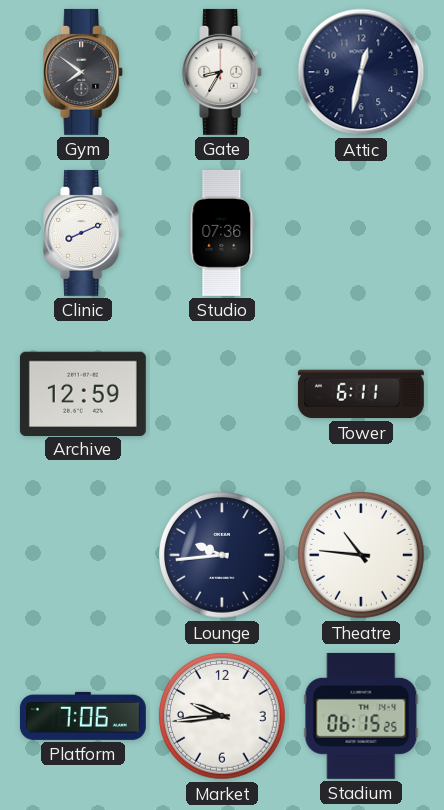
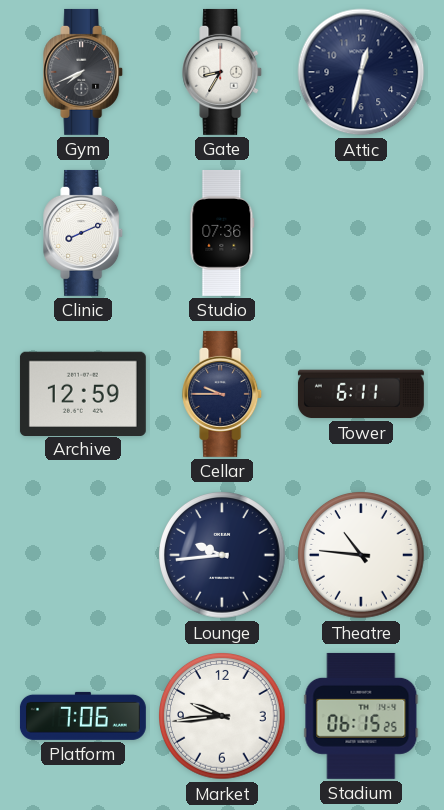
Gym: 7:51 -> 7:41
Cellar: none -> 9:45
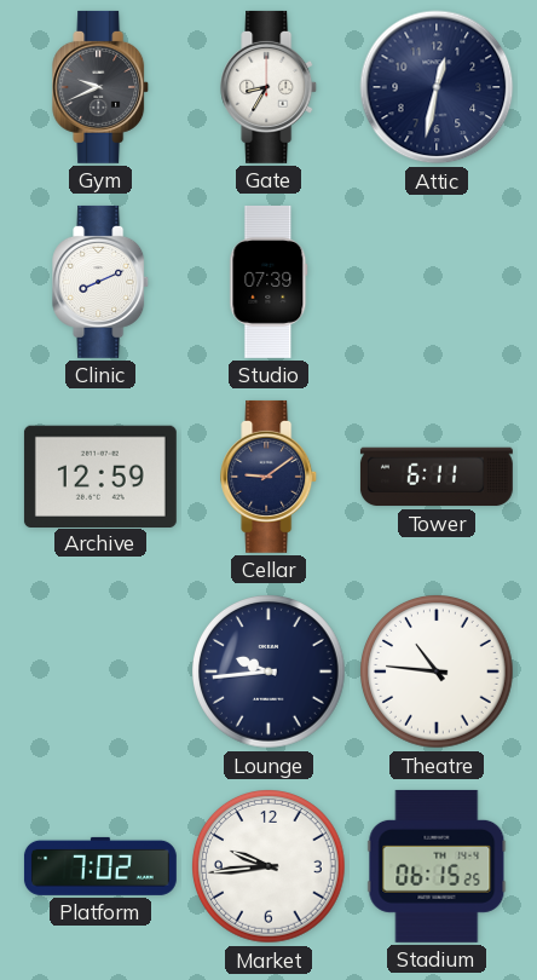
Gym: 7:41 -> 9:41
Studio: 07:36 -> 07:39
Cellar: 9:45 -> 9:09
Platform: 7:06 -> 7:02
